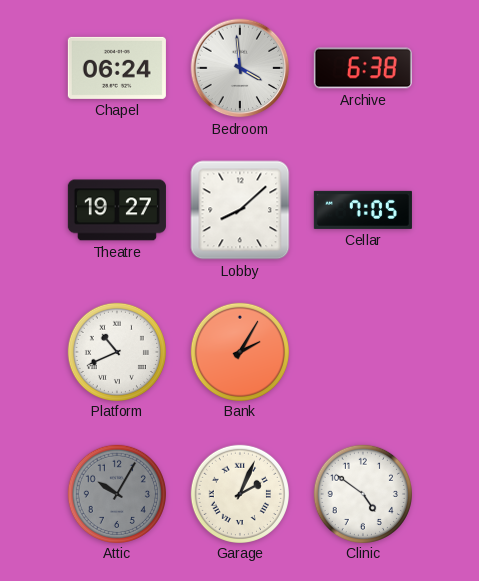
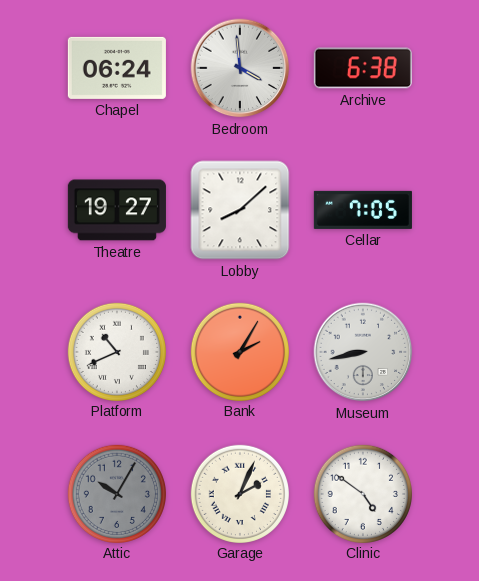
Museum: none -> 8:43
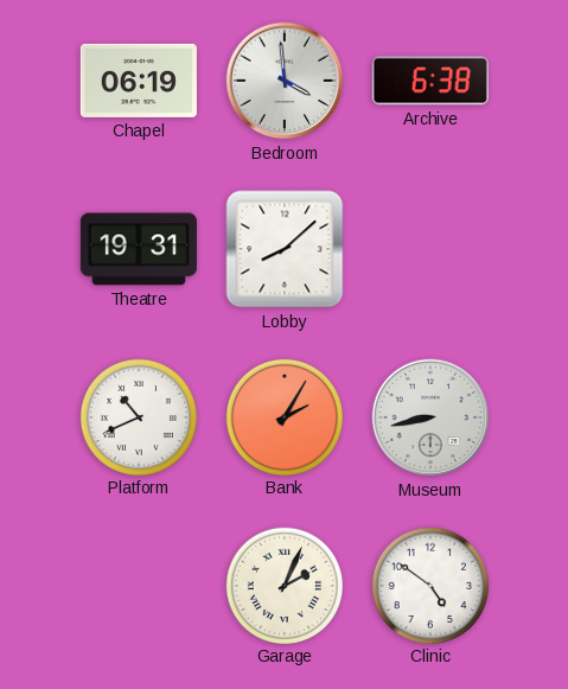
Chapel: 06:24 -> 06:19
Theatre: 19:27 -> 19:31
Cellar: 7:05 -> none
Attic: 10:05 -> none
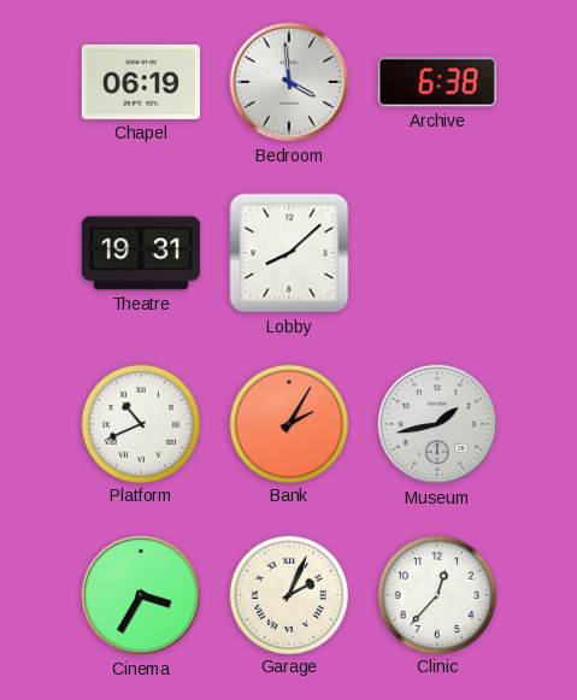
Museum: 8:43 -> 1:43
Cinema: none -> 3:35
Clinic: 4:51 -> 12:37
